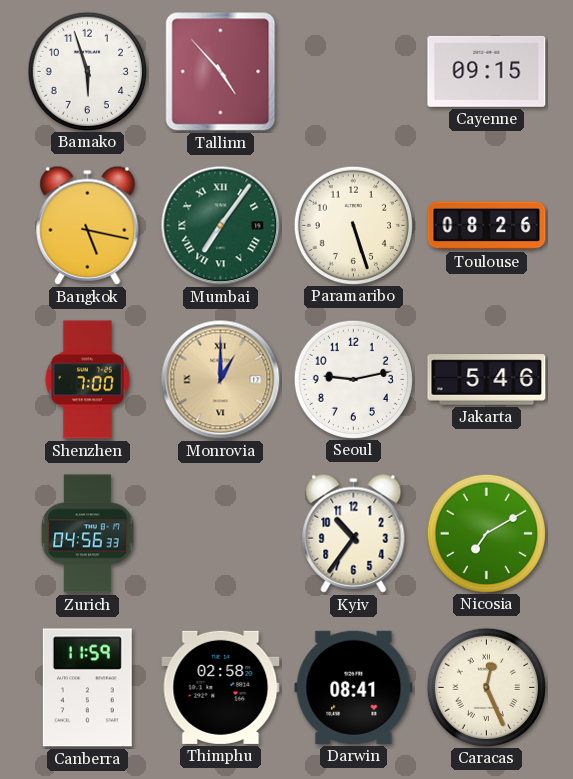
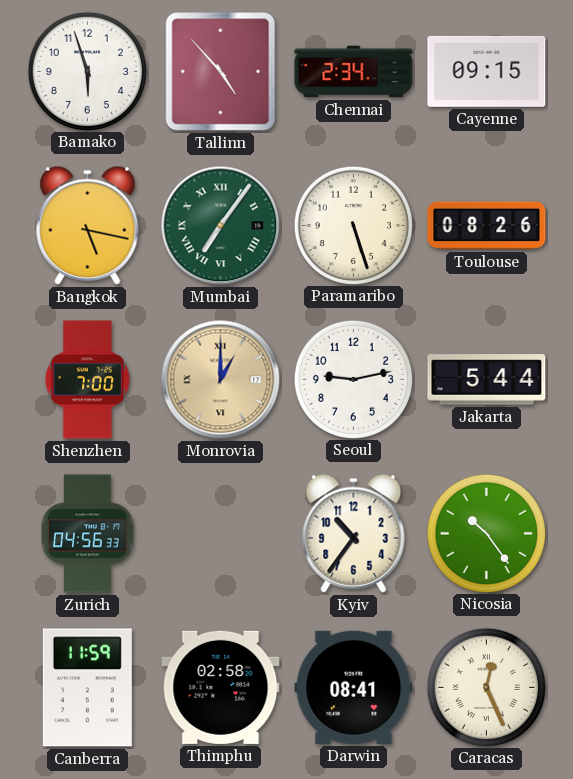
Chennai: none -> 2:34
Jakarta: 5:46 -> 5:44
Nicosia: 7:10 -> 10:24
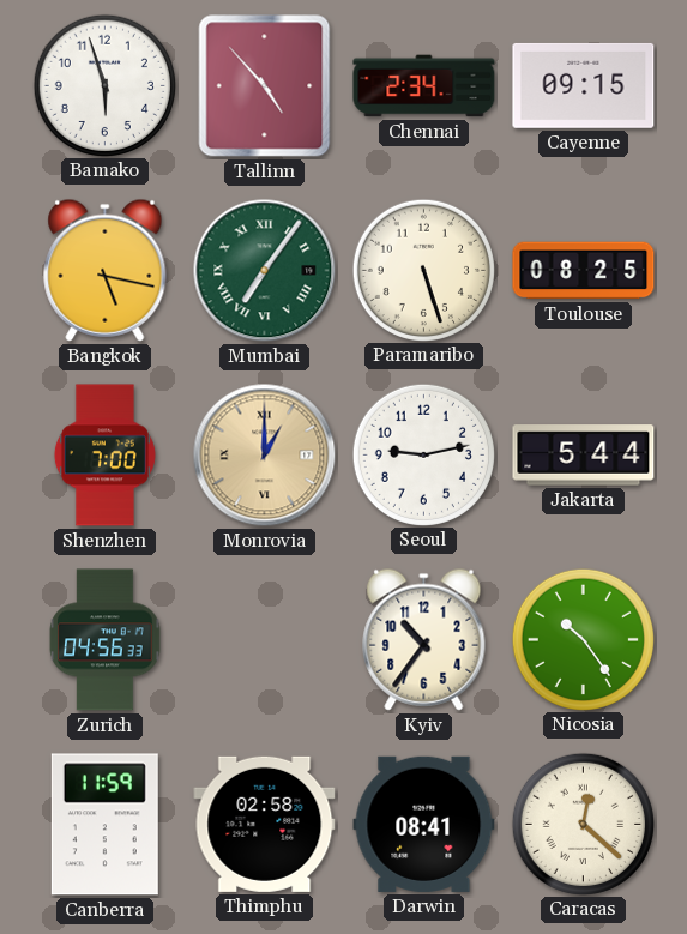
Toulouse: 08:26 -> 08:25
Caracas: 12:26 -> 12:22
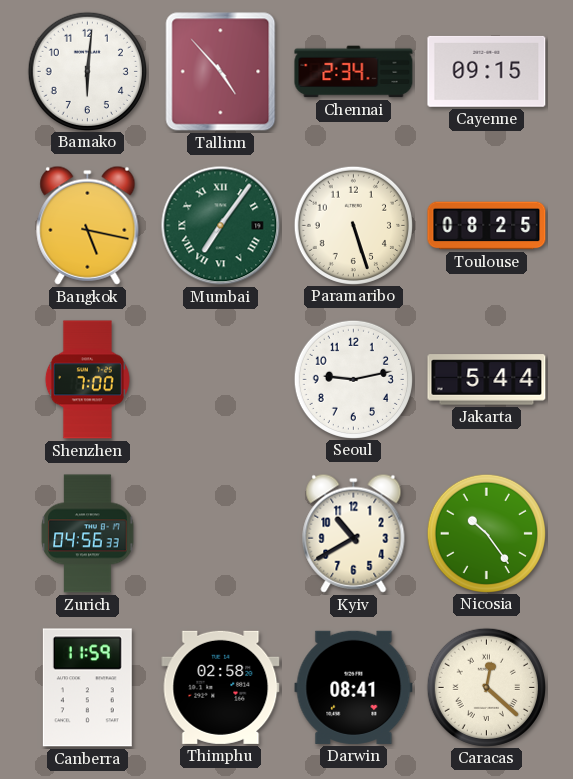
Bamako: 5:57 -> 6:01
Monrovia: 1:00 -> none
Kyiv: 10:36 -> 10:40
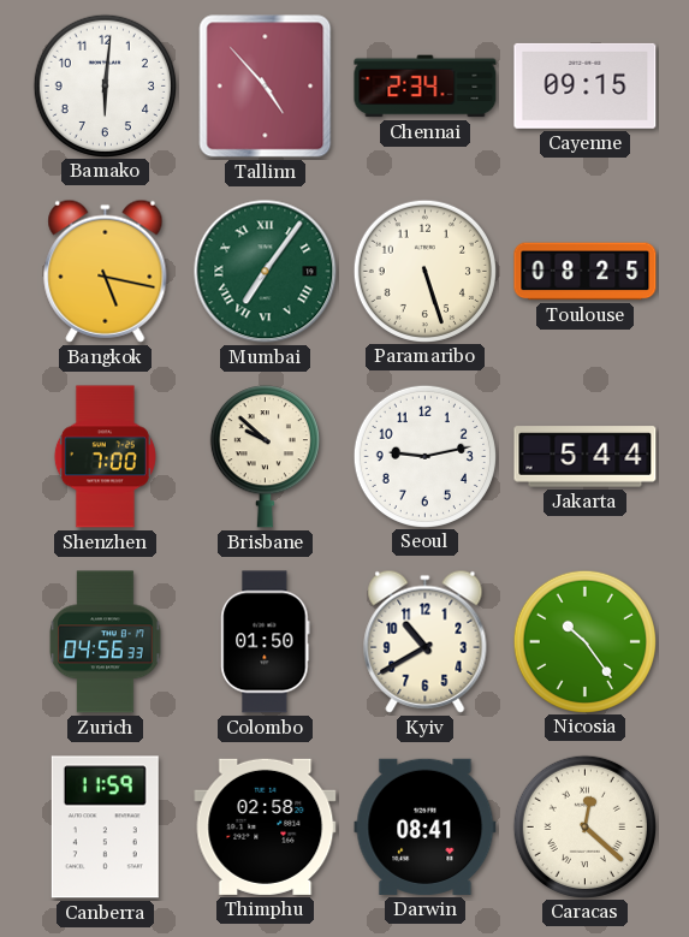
Brisbane: none -> 9:52
Colombo: none -> 01:50
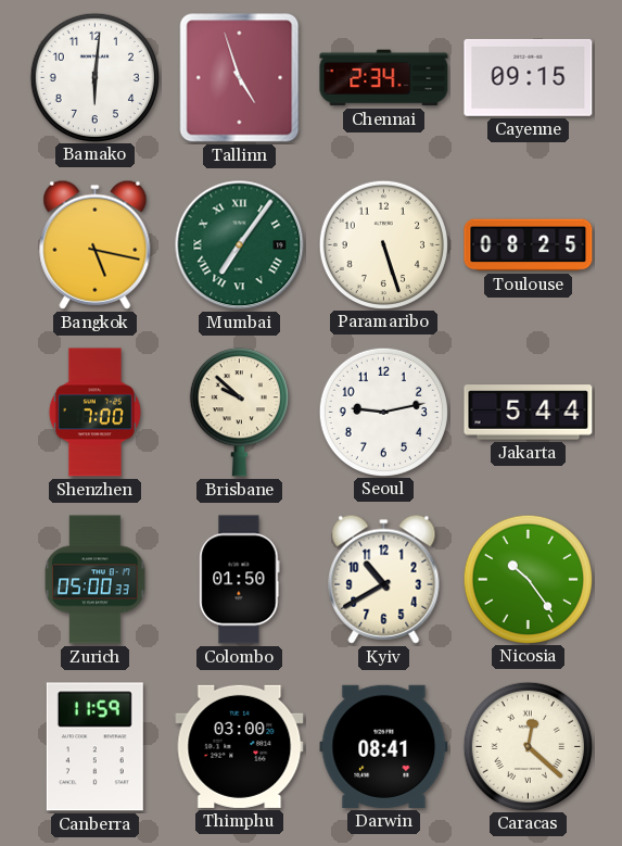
Tallinn: 4:53 -> 4:57
Zurich: 04:56 -> 05:00
Thimphu: 02:58 -> 03:00
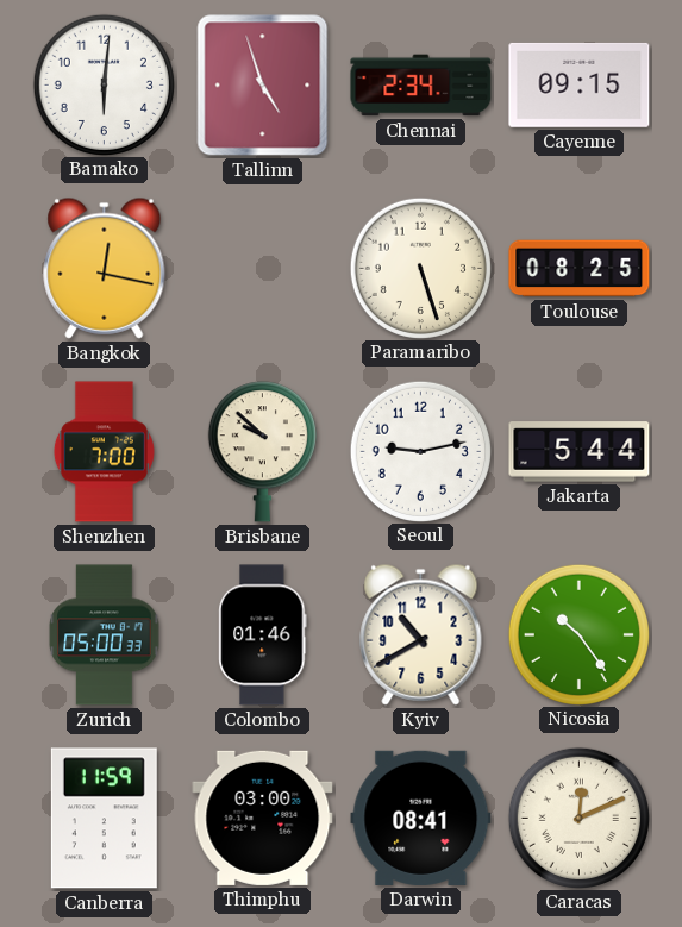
Bangkok: 5:17 -> 12:17
Mumbai: 7:06 -> none
Colombo: 01:50 -> 01:46
Caracas: 12:22 -> 12:11
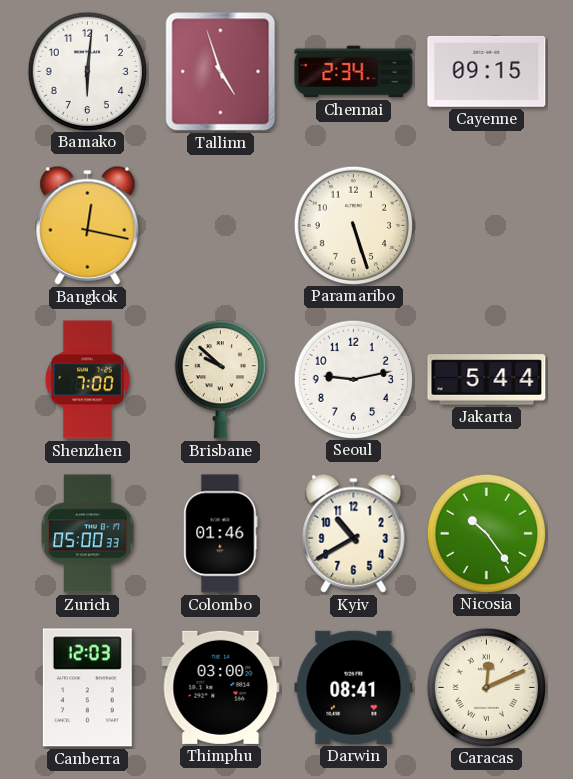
Toulouse: 08:25 -> none
Canberra: 11:59 -> 12:03
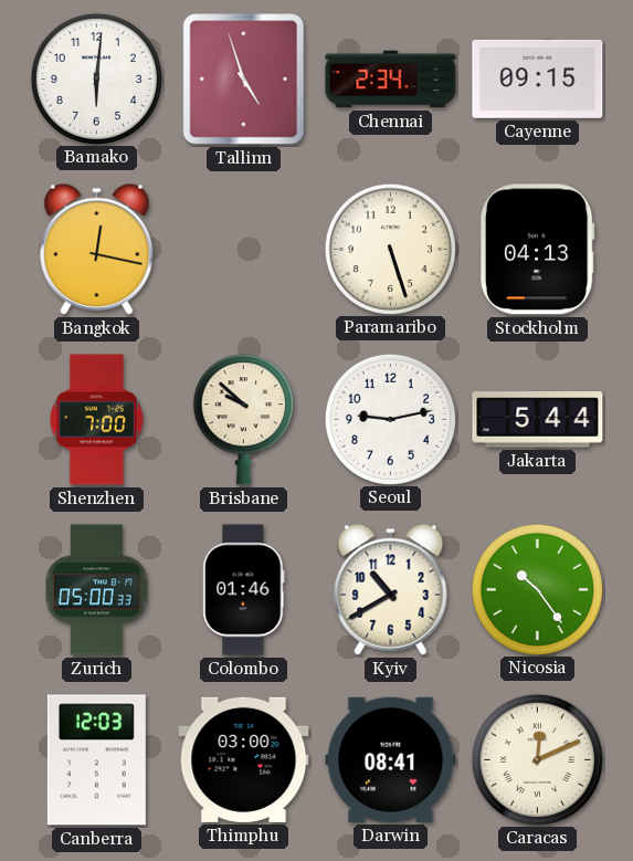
Stockholm: none -> 04:13
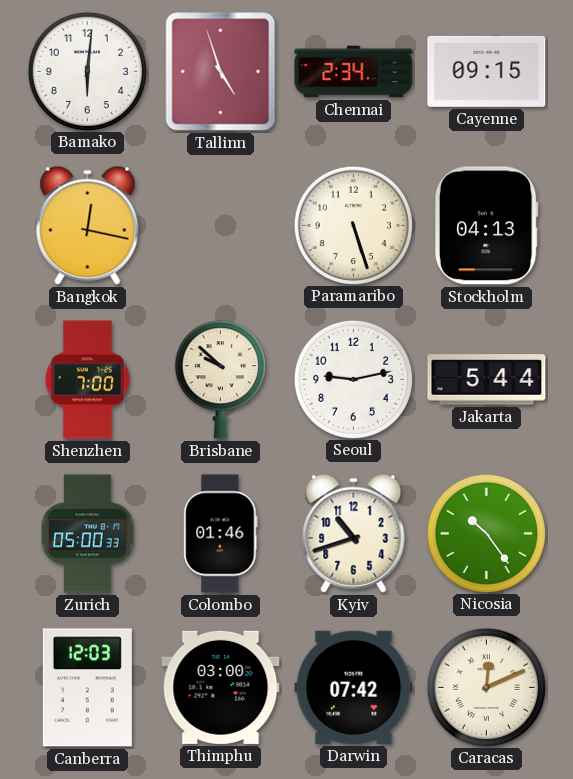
Kyiv: 10:40 -> 10:42
Darwin: 08:41 -> 07:42
